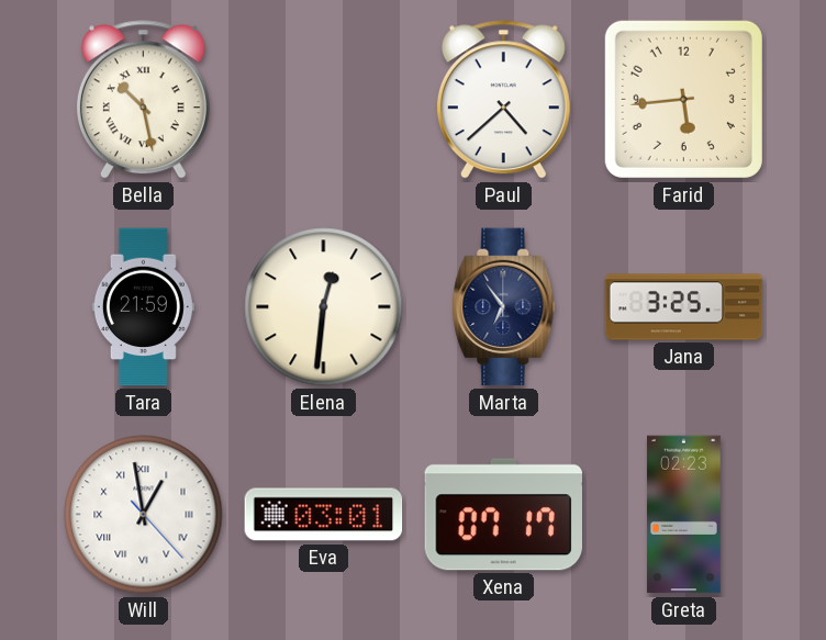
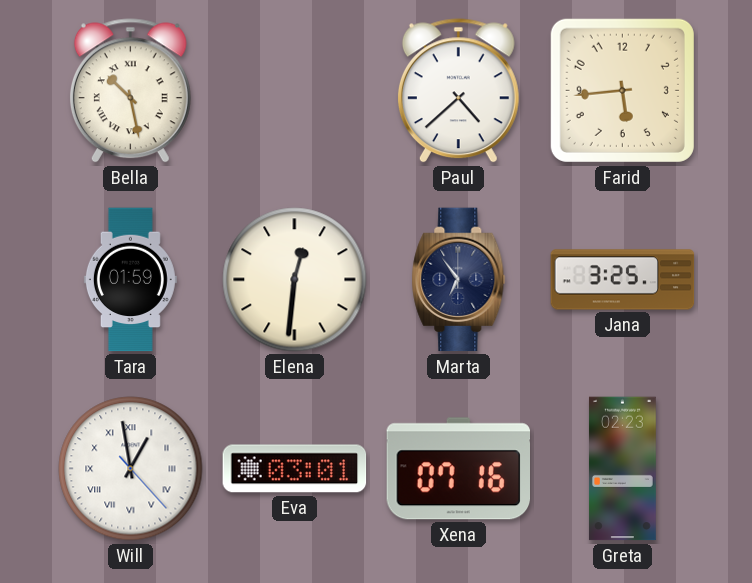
Tara: 21:59 -> 01:59
Xena: 07:17 -> 07:16
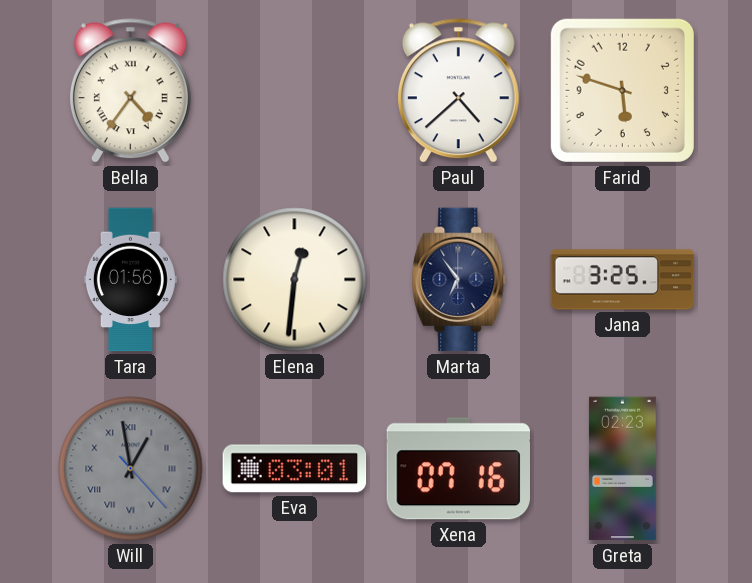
Bella: 10:28 -> 4:36
Farid: 5:44 -> 5:48
Tara: 01:59 -> 01:56
Will dial: white -> grey
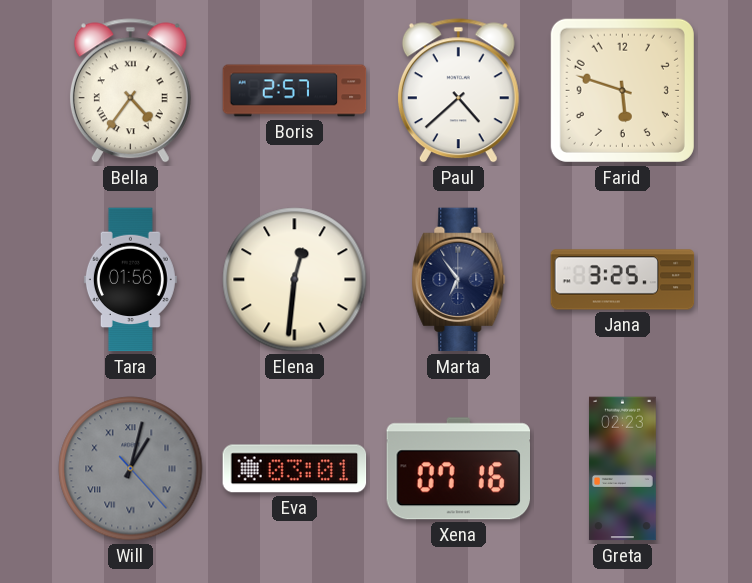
Boris: none -> 2:57
Will: 12:58 -> 1:02
